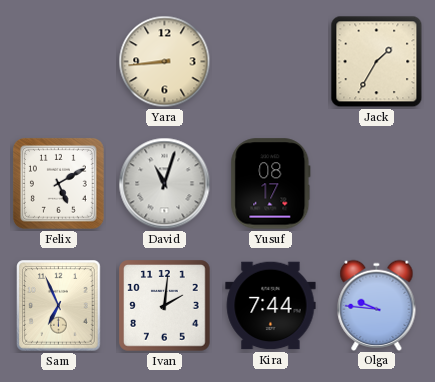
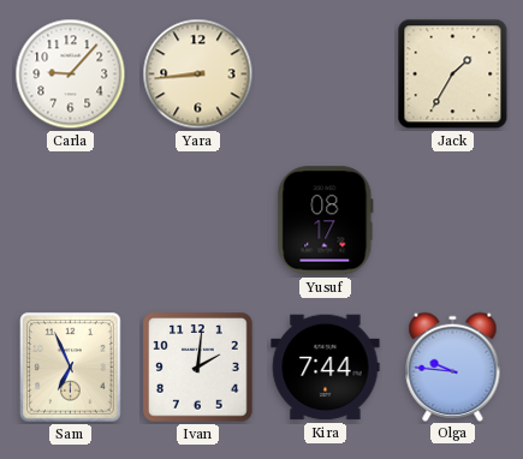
Carla: none -> 9:07
Felix: 5:10 -> none
David: 11:03 -> none
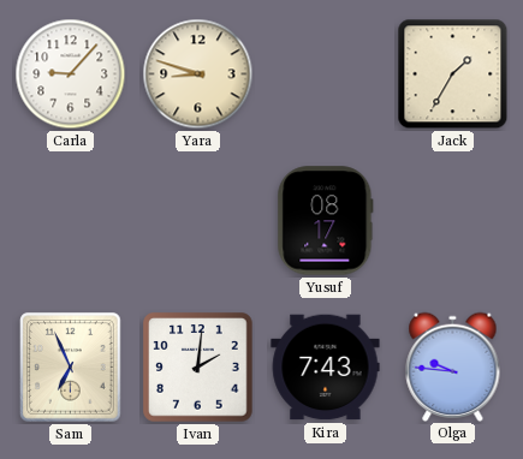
Yara: 8:44 -> 8:48
Kira: 7:44 -> 7:43
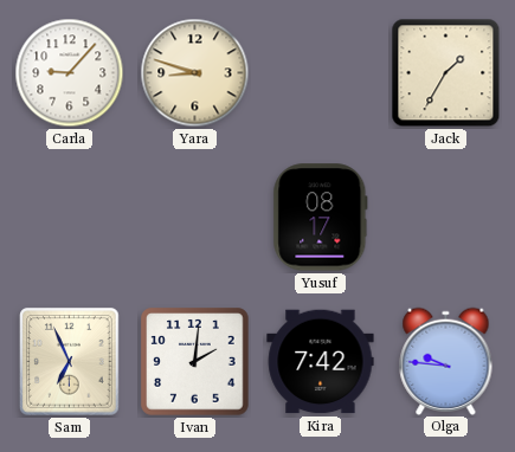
Kira: 7:43 -> 7:42
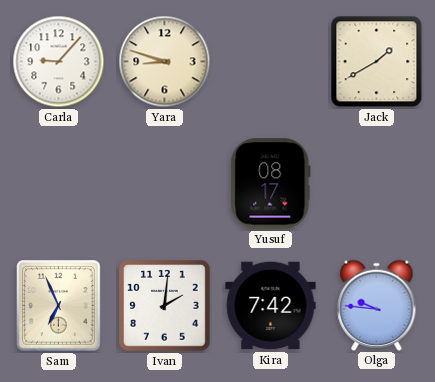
Jack: 1:35 -> 1:40
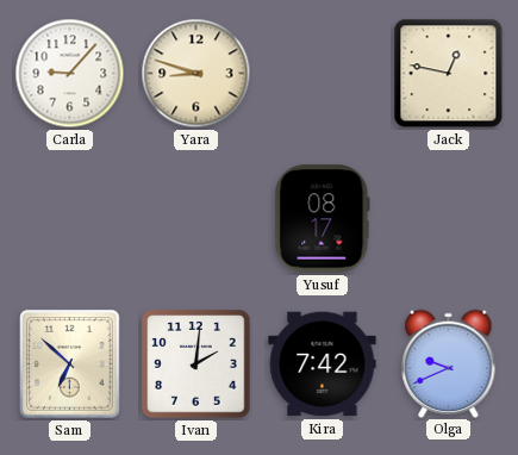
Jack: 1:40 -> 12:47
Sam: 6:56 -> 6:52
Olga: 9:46 -> 9:41
